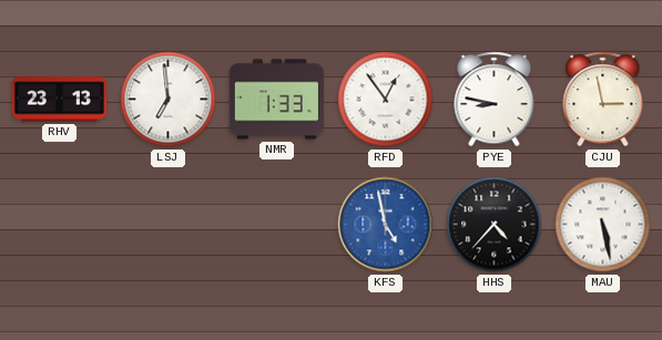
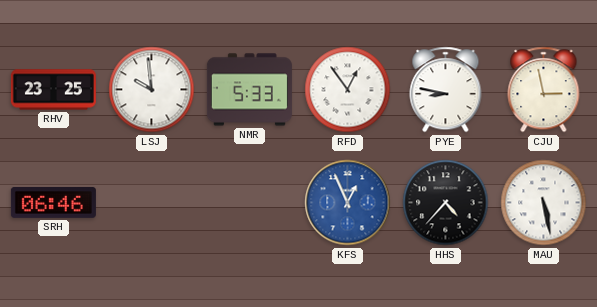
RHV: 23:13 -> 23:25
LSJ: 6:59 -> 9:59
NMR: 1:33 -> 5:33
SRH: none -> 06:46
KFS: 4:58 -> 12:56
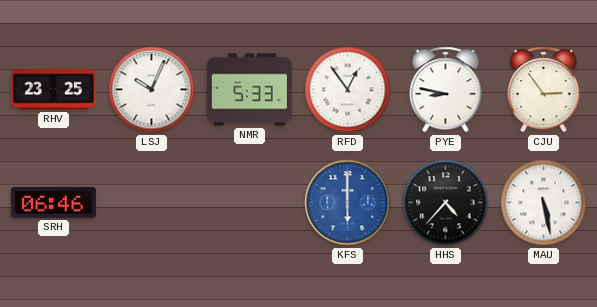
LSJ: 9:59 -> 10:04
CJU: 2:58 -> 2:54
KFS: 12:56 -> 6:00
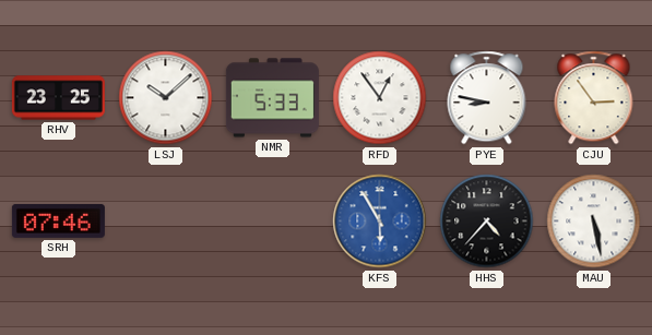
LSJ: 10:04 -> 10:08
SRH: 06:46 -> 07:46
KFS: 6:00 -> 5:55
